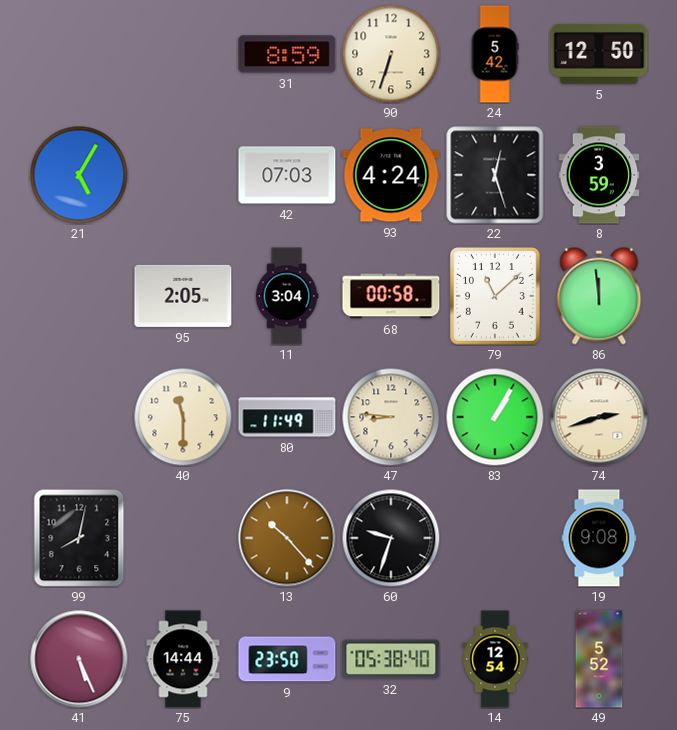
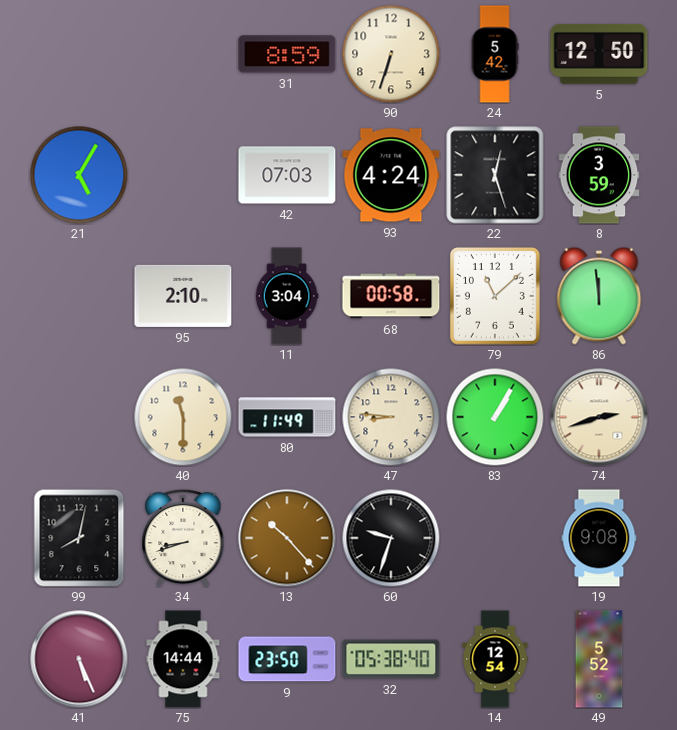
95: 2:05 -> 2:10
34: none -> 8:42
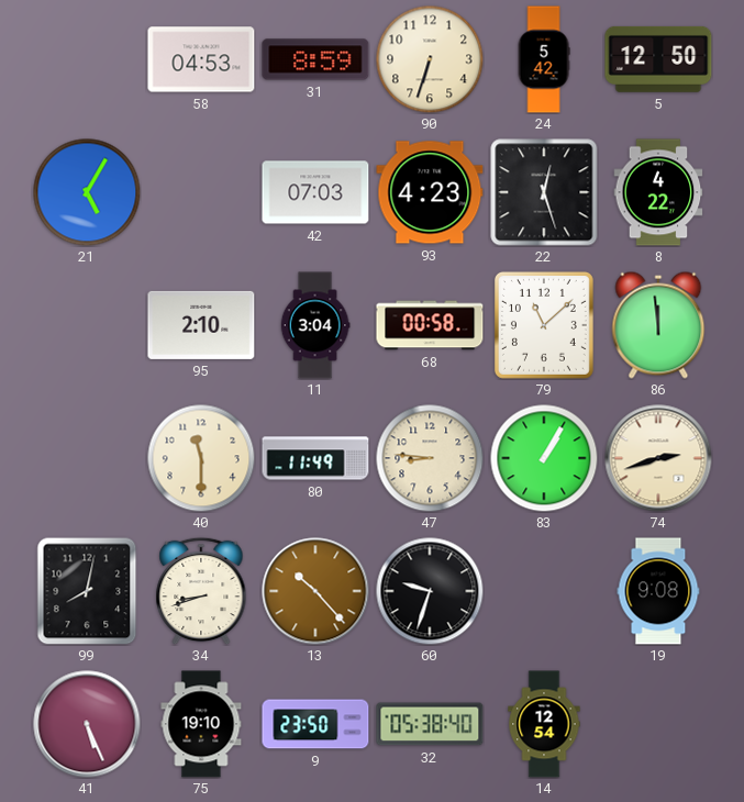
58: none -> 04:53
93: 4:24 -> 4:23
8: 3:59 -> 4:22
75: 14:44 -> 19:10
49: 5:52 -> none
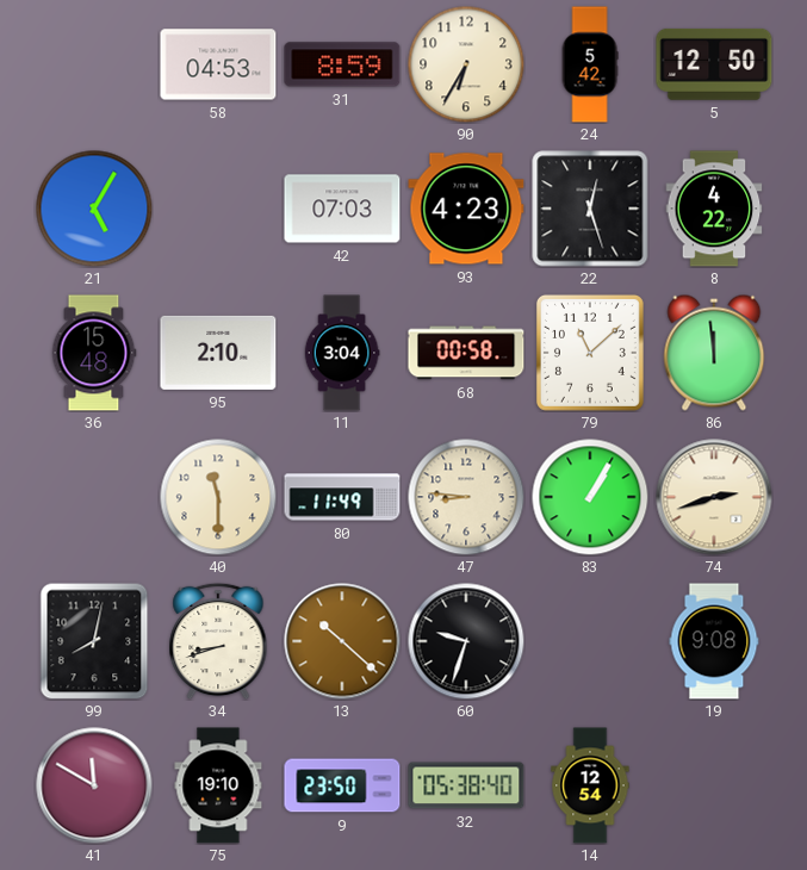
90: 6:33 -> 6:35
36: none -> 15:48
13: 10:23 -> 10:22
41: 5:26 -> 11:50
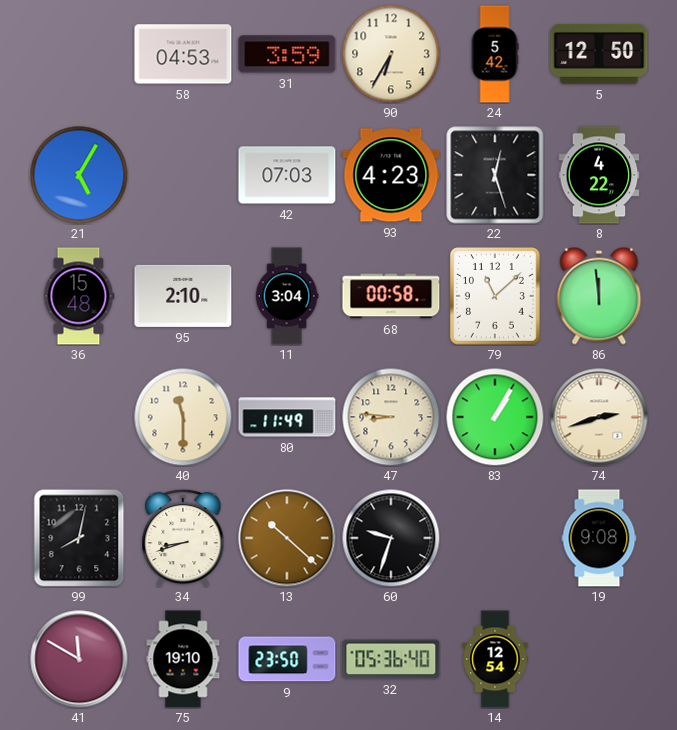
31: 8:59 -> 3:59
32: 05:38 -> 05:36
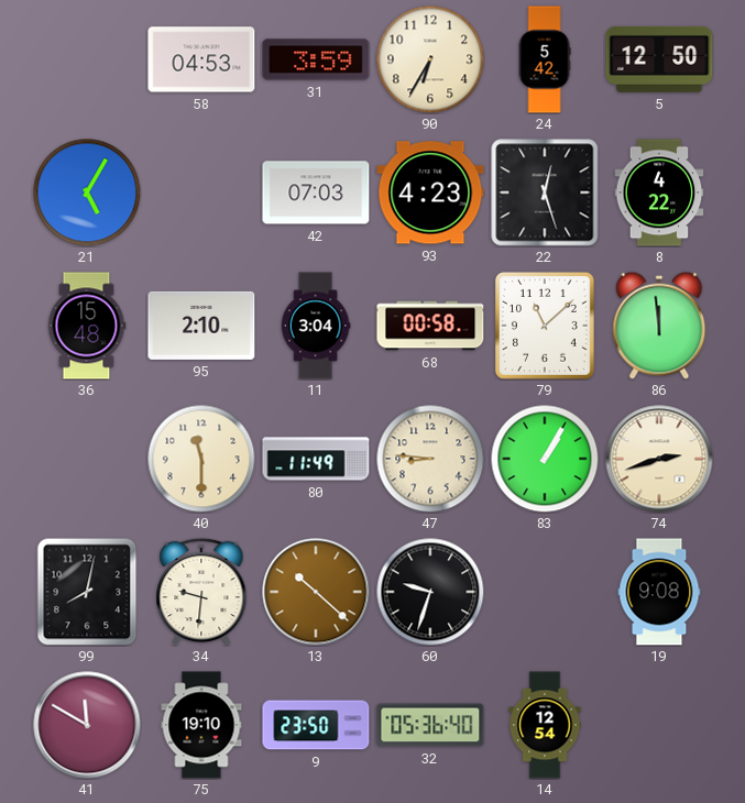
34: 8:42 -> 9:31
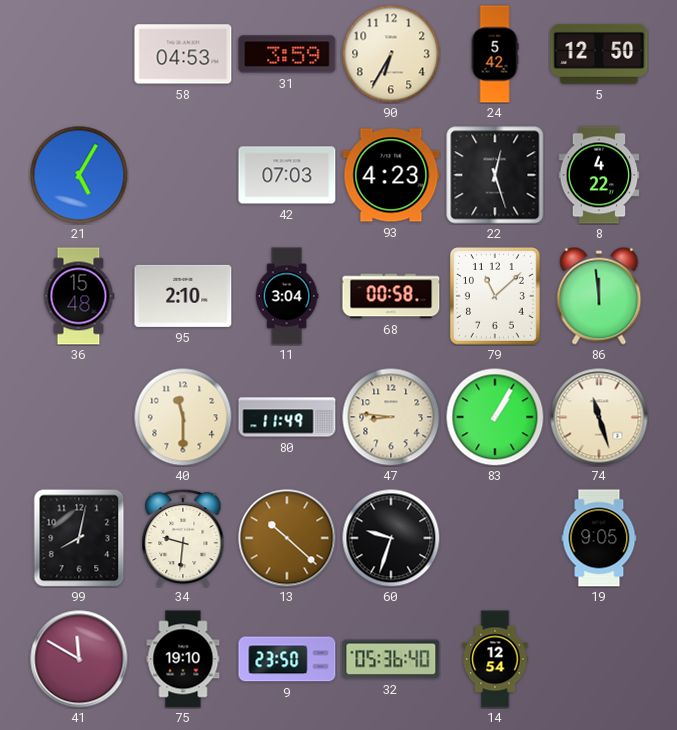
74: 2:42 -> 11:27
19: 9:08 -> 9:05
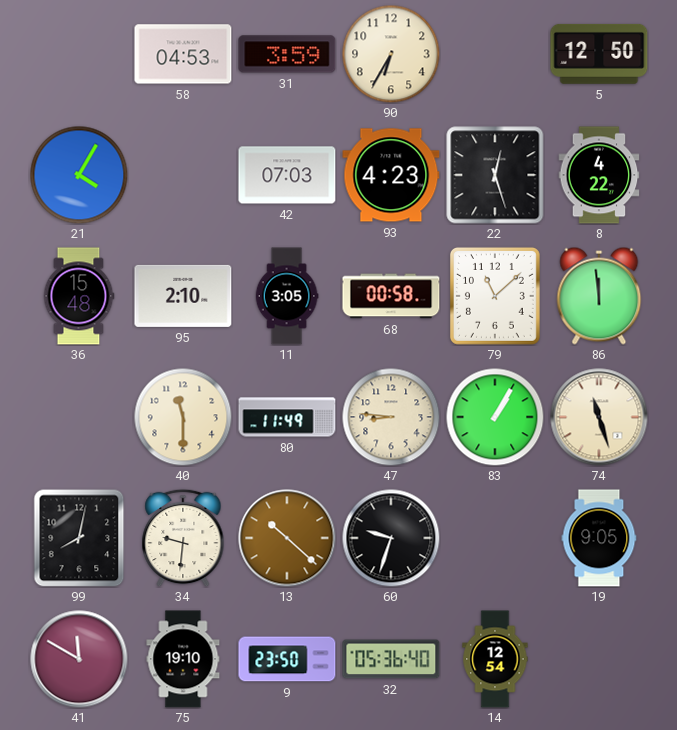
24: 5:42 -> none
21: 5:05 -> 4:05
11: 3:04 -> 3:05
